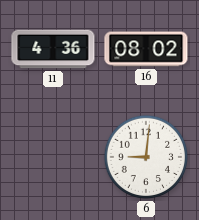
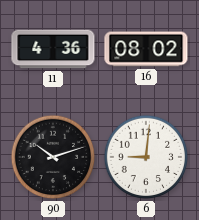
90: none -> 10:12
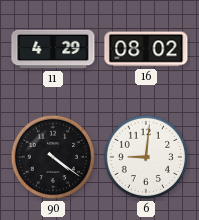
11: 4:36 -> 4:29
90: 10:12 -> 4:21
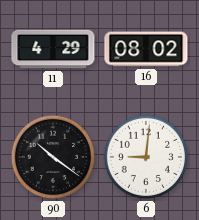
90: 4:21 -> 10:21
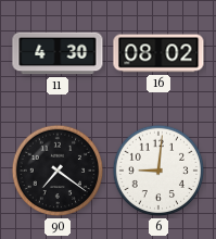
11: 4:29 -> 4:30
90: 10:21 -> 7:21
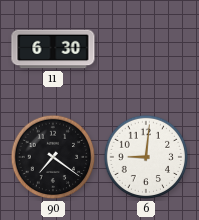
11: 4:30 -> 6:30
16: 08:02 -> none
